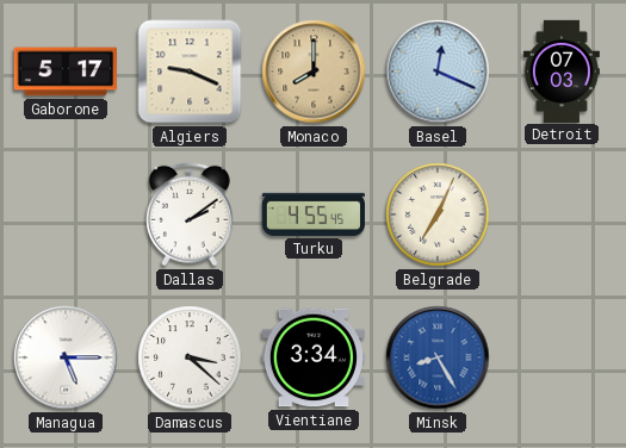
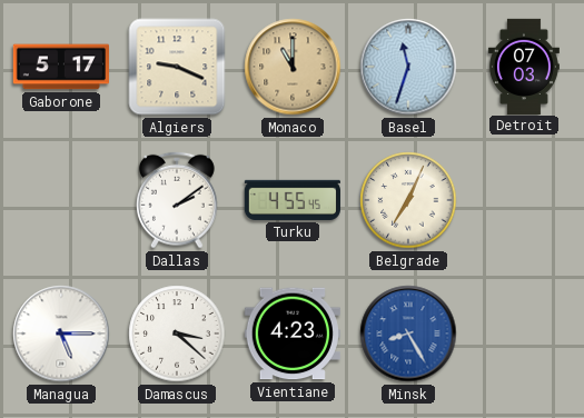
Monaco: 8:00 -> 11:00
Basel: 12:19 -> 11:33
Vientiane: 3:34 -> 4:23
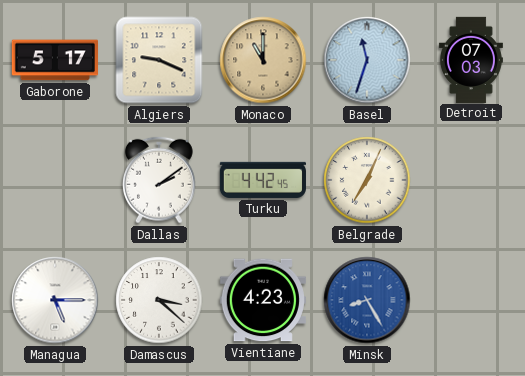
Turku: 4:55 -> 4:42
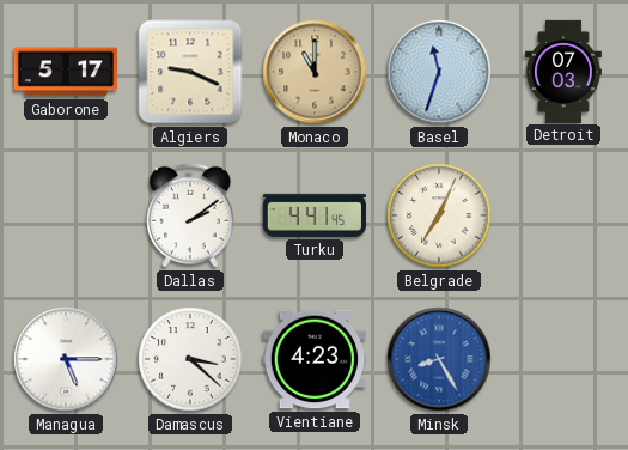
Turku: 4:42 -> 4:41
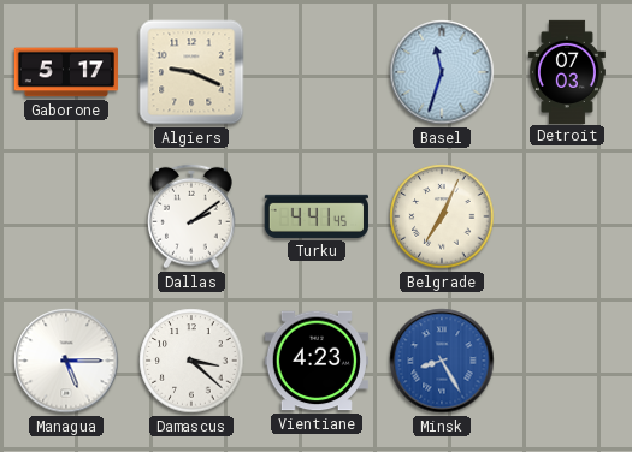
Monaco: 11:00 -> none
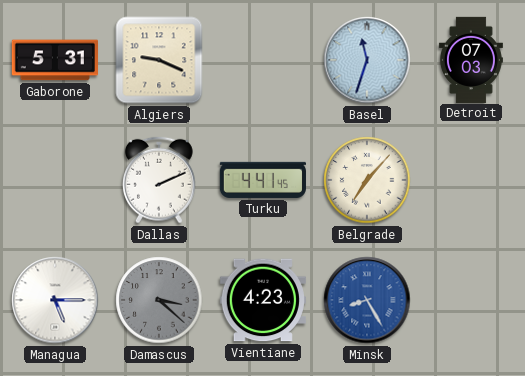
Gaborone: 5:17 -> 5:31
Dallas: 2:09 -> 2:11
Belgrade: 7:04 -> 7:07
Damascus dial: white -> grey
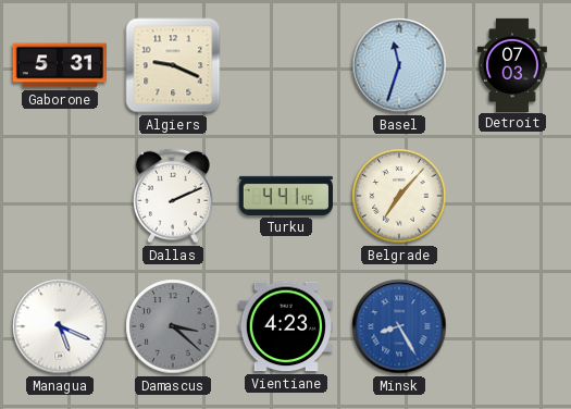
Managua: 5:15 -> 5:19
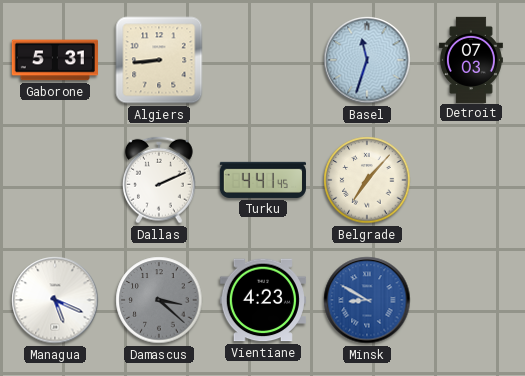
Algiers: 9:19 -> 8:44
Minsk: 8:25 -> 8:50
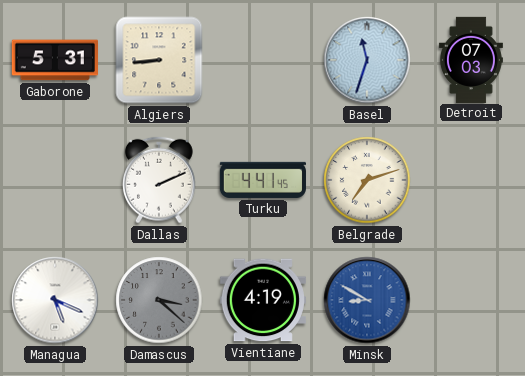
Belgrade: 7:07 -> 7:12
Vientiane: 4:23 -> 4:19
